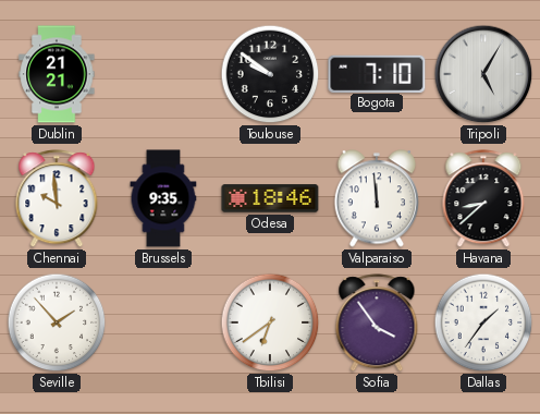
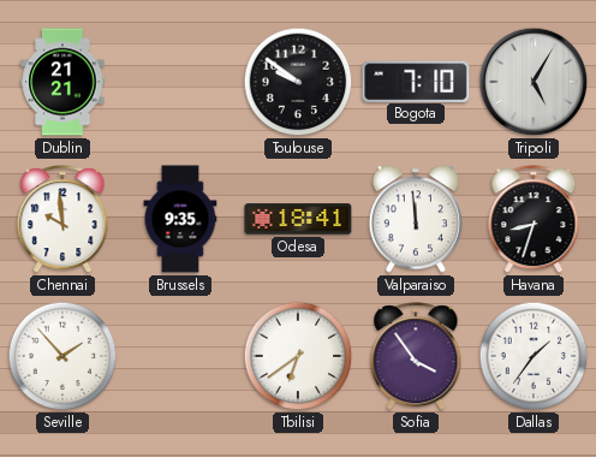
Odesa: 18:46 -> 18:41
Havana: 8:38 -> 8:33
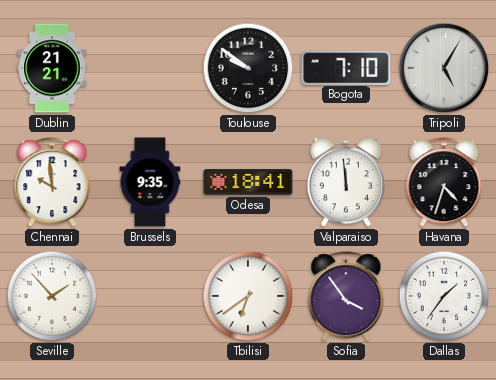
Havana: 8:33 -> 4:33
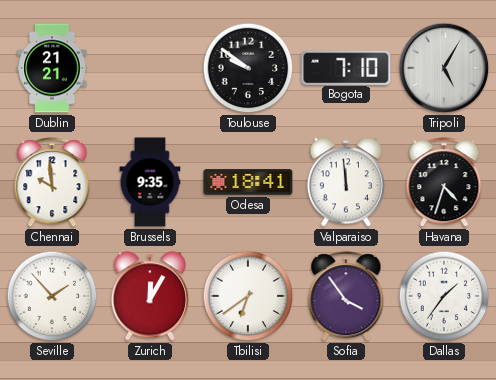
Zurich: none -> 12:05
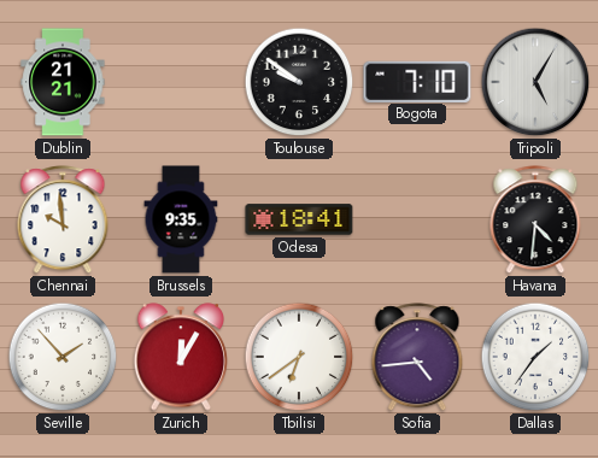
Valparaiso: 11:59 -> none
Havana: 4:33 -> 4:31
Sofia: 3:54 -> 4:44
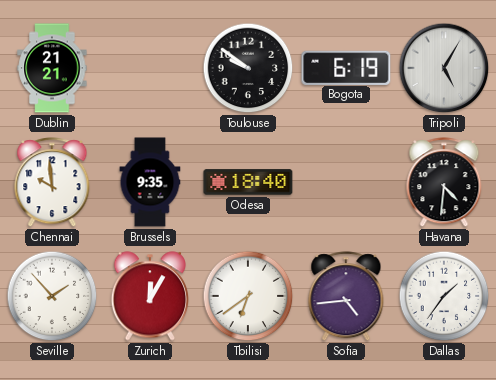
Bogota: 7:10 -> 6:19
Odesa: 18:41 -> 18:40
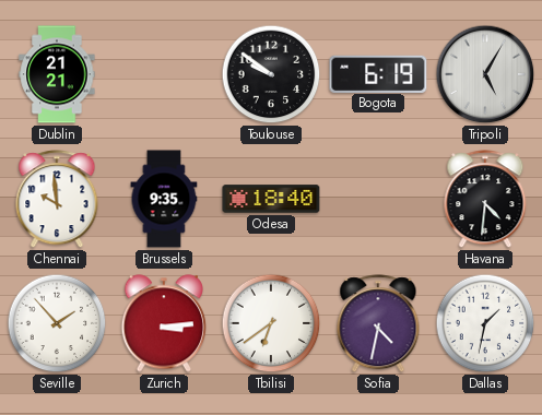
Zurich: 12:05 -> 3:14
Sofia: 4:44 -> 4:32
Dallas: 1:36 -> 1:32
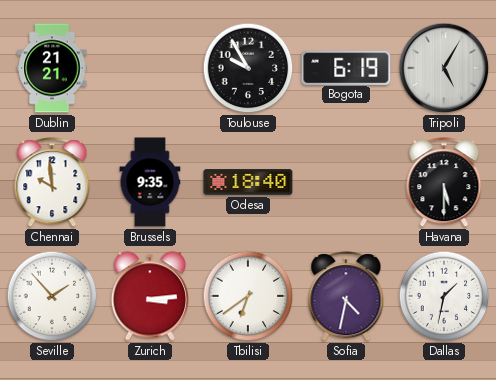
Toulouse: 9:51 -> 9:55
Havana: 4:31 -> 5:30
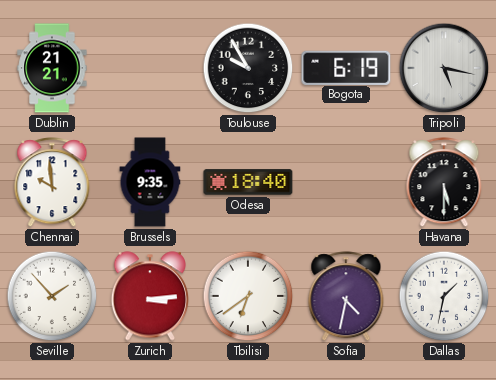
Tripoli: 5:05 -> 5:17
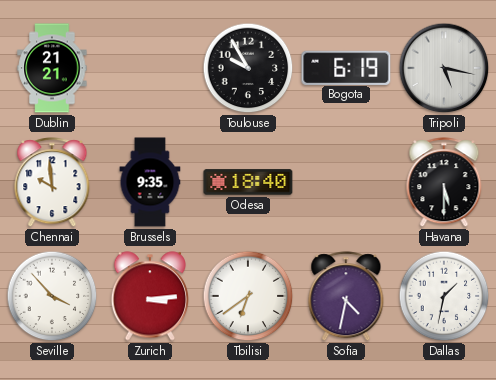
Seville: 1:53 -> 3:53
